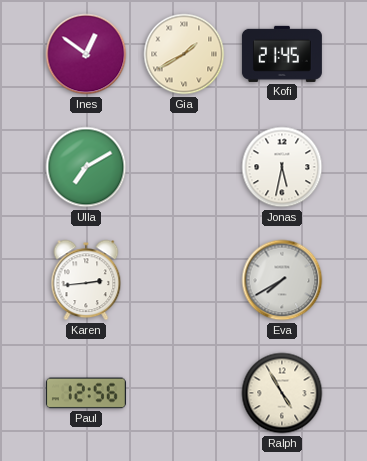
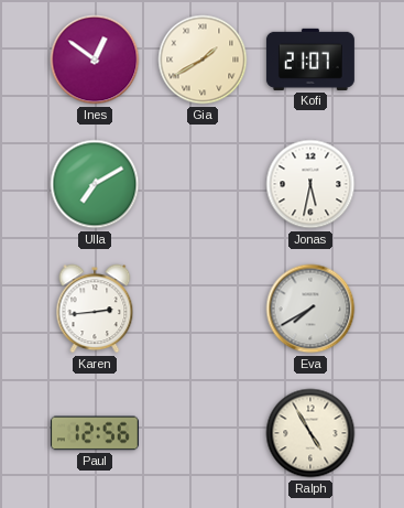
Kofi: 21:45 -> 21:07
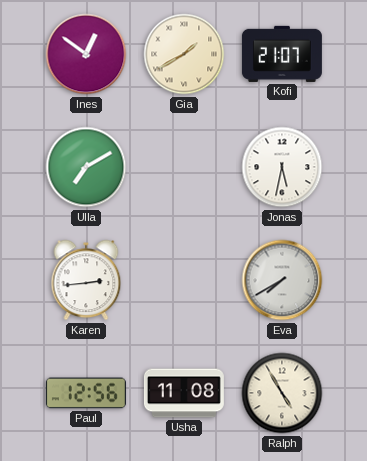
Usha: none -> 11:08
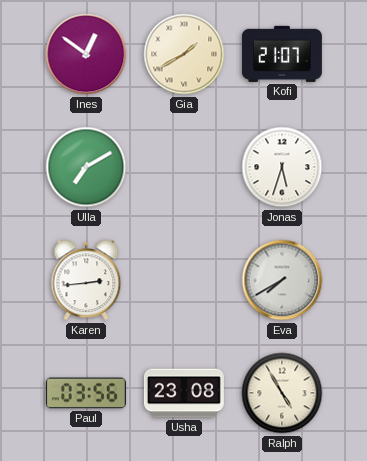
Jonas: 5:32 -> 5:33
Paul: 12:56 -> 03:56
Usha: 11:08 -> 23:08
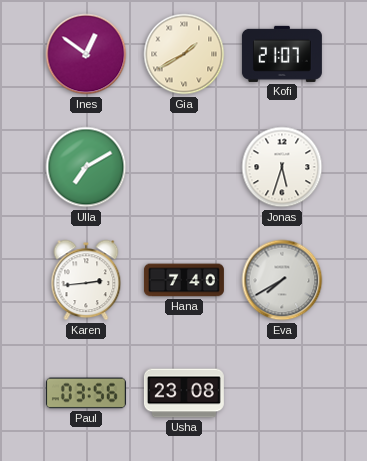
Hana: none -> 7:40
Ralph: 4:55 -> none
